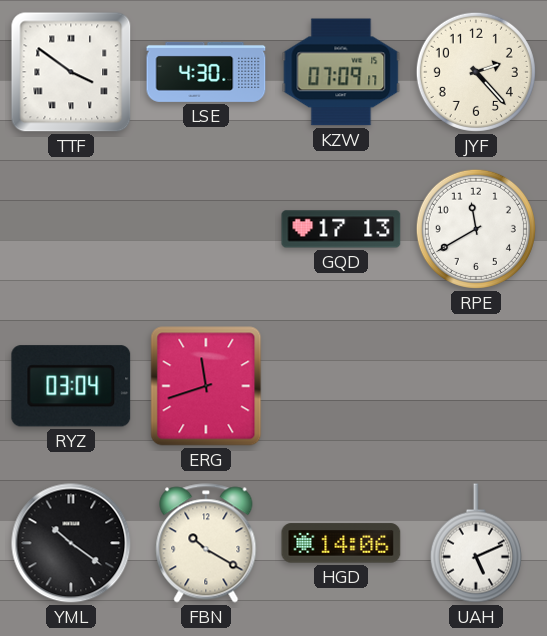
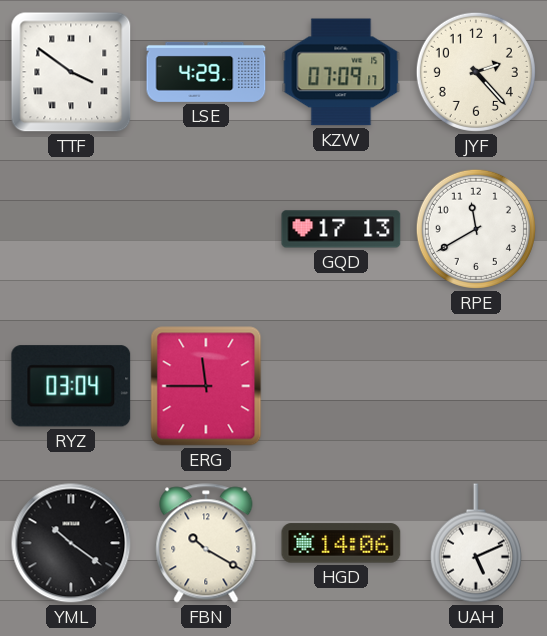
LSE: 4:30 -> 4:29
ERG: 11:42 -> 11:45
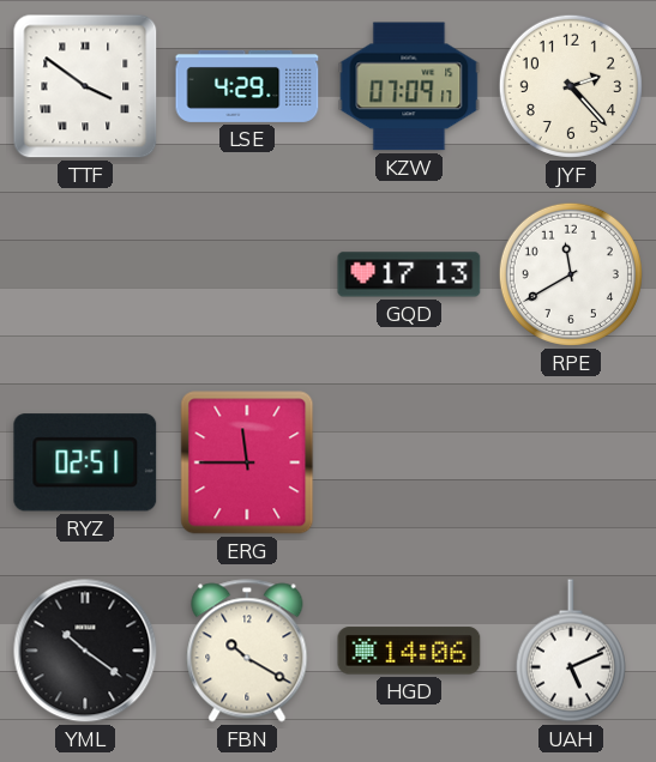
RYZ: 03:04 -> 02:51
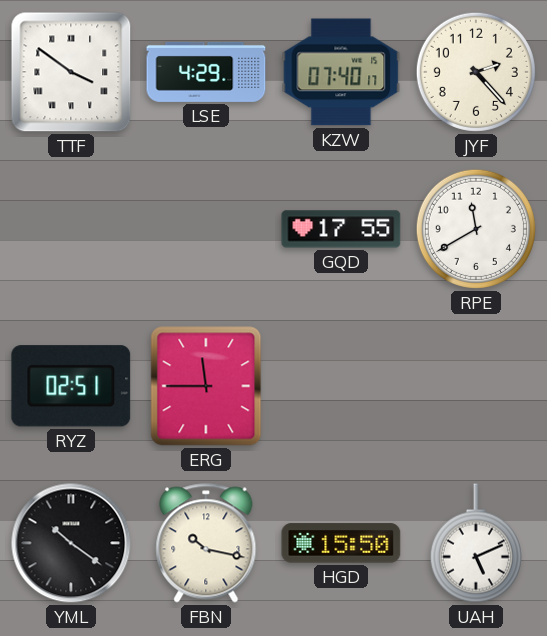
KZW: 07:09 -> 07:40
GQD: 17:13 -> 17:55
FBN: 10:20 -> 10:17
HGD: 14:06 -> 15:50
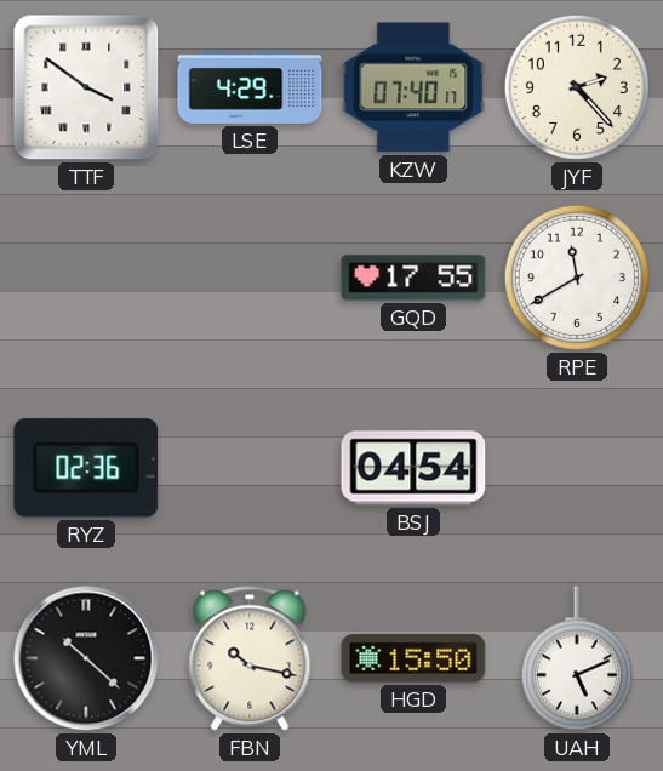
RYZ: 02:51 -> 02:36
ERG: 11:45 -> none
BSJ: none -> 04:54
YML: 10:21 -> 10:22
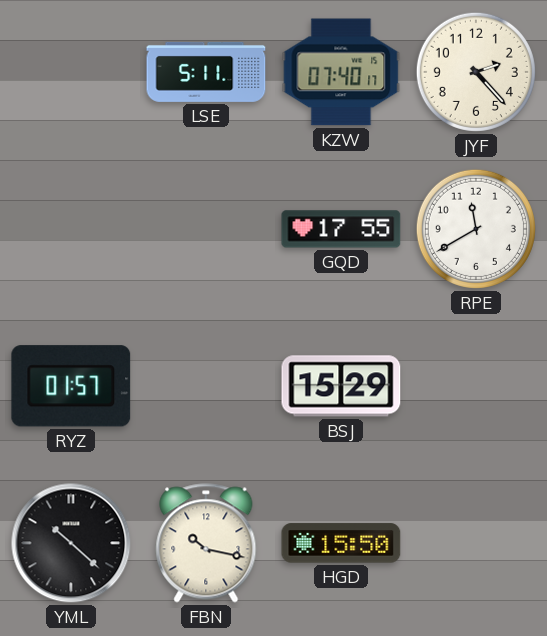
TTF: 3:51 -> none
LSE: 4:29 -> 5:11
RYZ: 02:36 -> 01:57
BSJ: 04:54 -> 15:29
UAH: 5:11 -> none
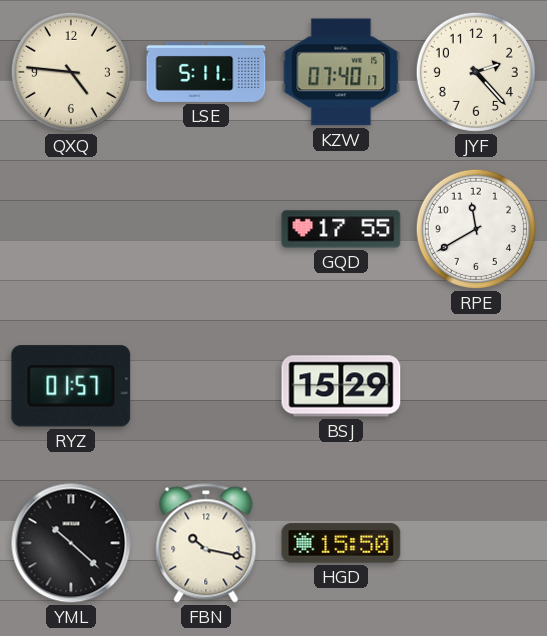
QXQ: none -> 4:46
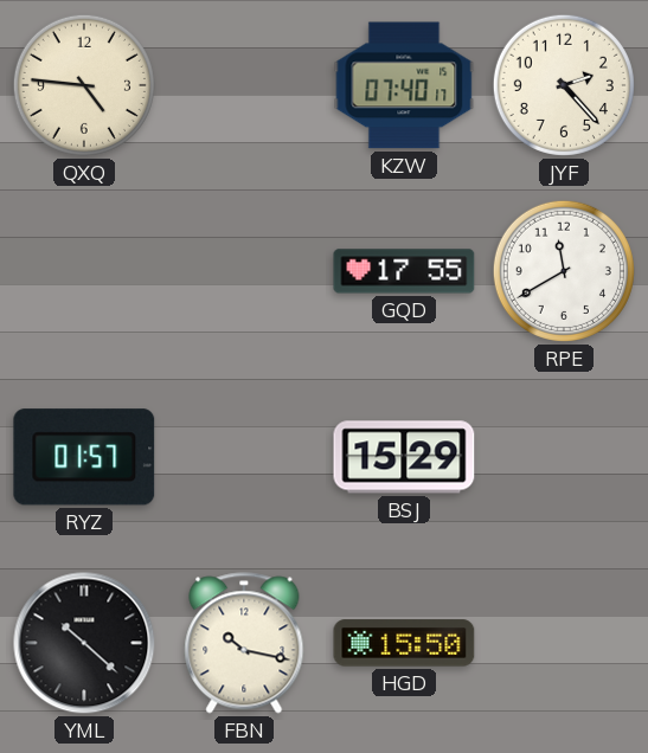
LSE: 5:11 -> none
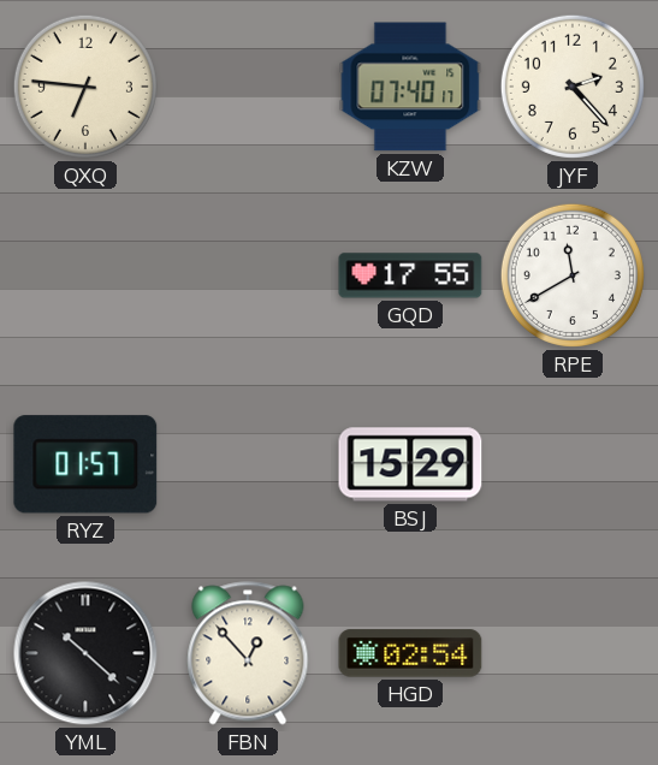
QXQ: 4:46 -> 6:46
FBN: 10:17 -> 12:53
HGD: 15:50 -> 02:54
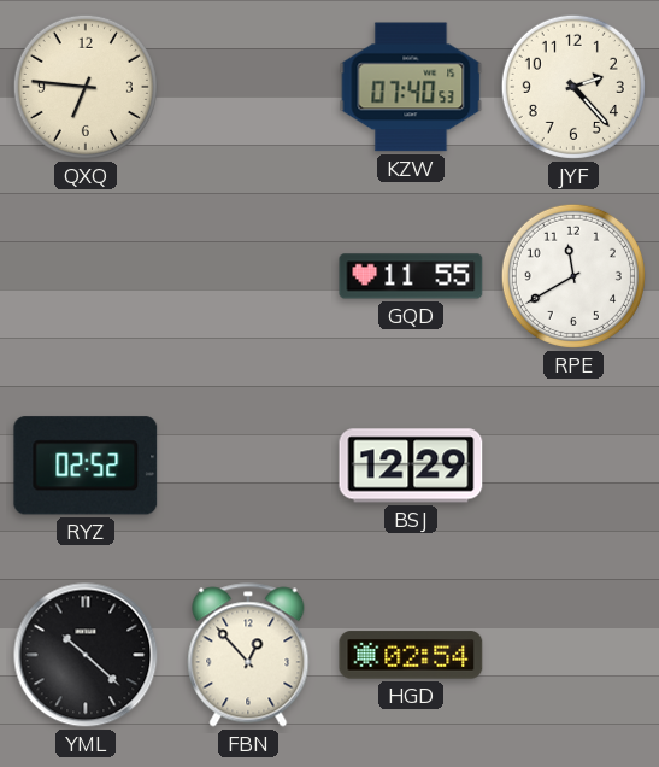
KZW: 07:40:17 -> 07:40:53
GQD: 17:55 -> 11:55
RYZ: 01:57 -> 02:52
BSJ: 15:29 -> 12:29
